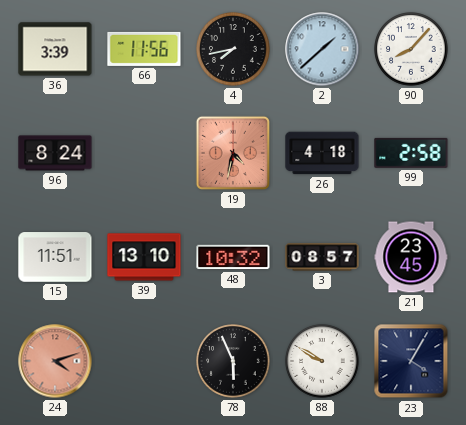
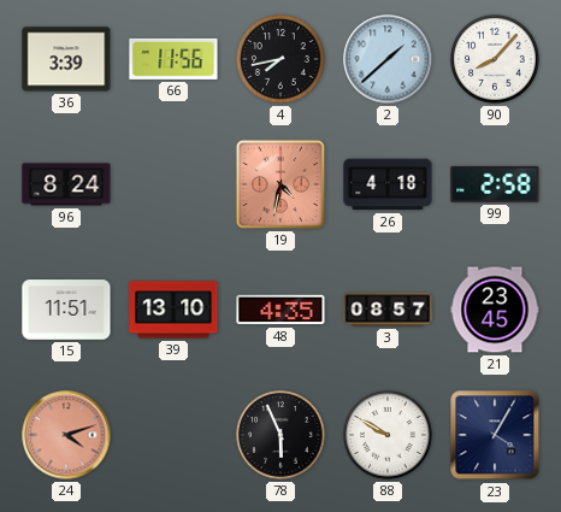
48: 10:32 -> 4:35
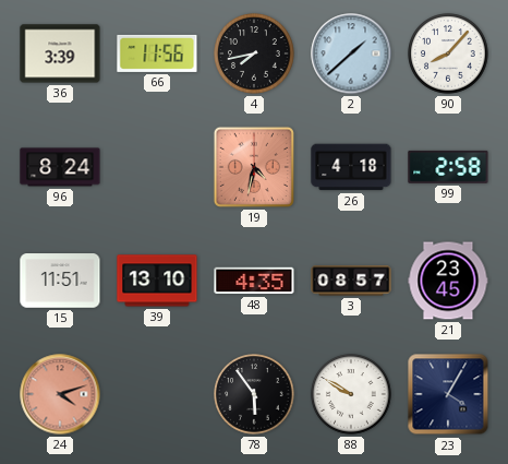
78: 5:56 -> 5:54
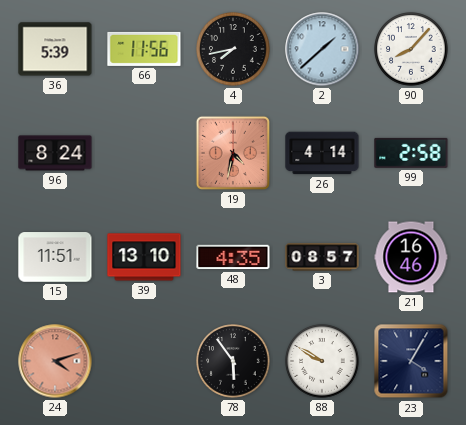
36: 3:39 -> 5:39
26: 4:18 -> 4:14
21: 23:45 -> 16:46
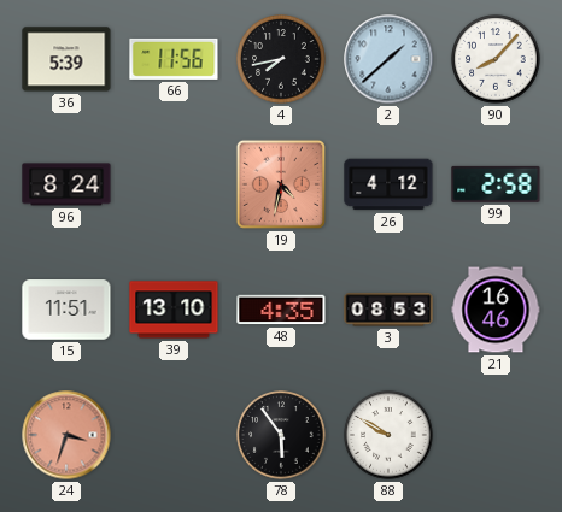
26: 4:14 -> 4:12
3: 08:57 -> 08:53
24: 4:12 -> 3:33
23: 4:05 -> none
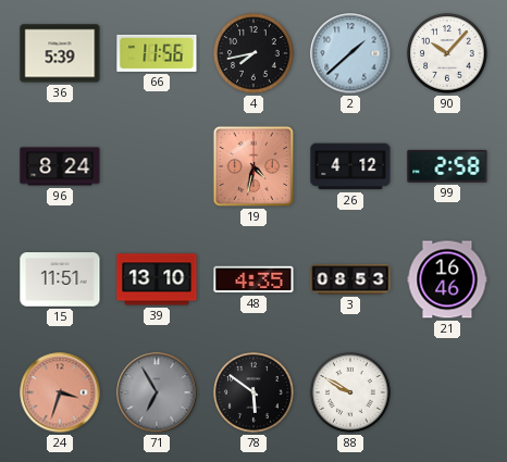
90: 8:07 -> 10:07
71: none -> 6:55
78: 5:54 -> 5:51
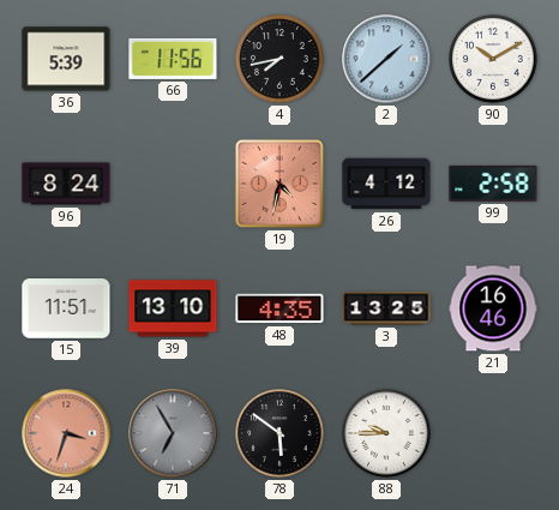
90: 10:07 -> 10:10
3: 08:53 -> 13:25
88: 9:50 -> 9:45
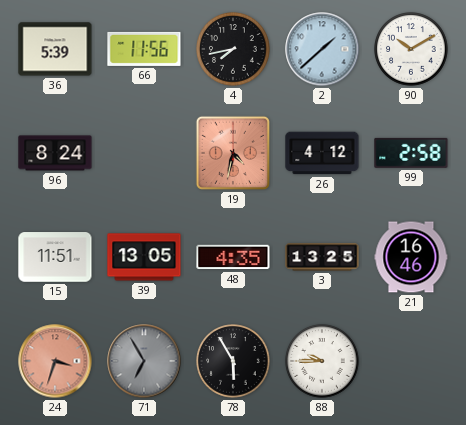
39: 13:10 -> 13:05
78: 5:51 -> 5:55
